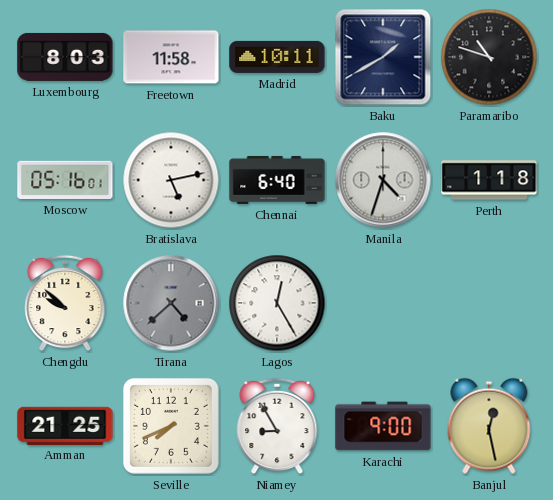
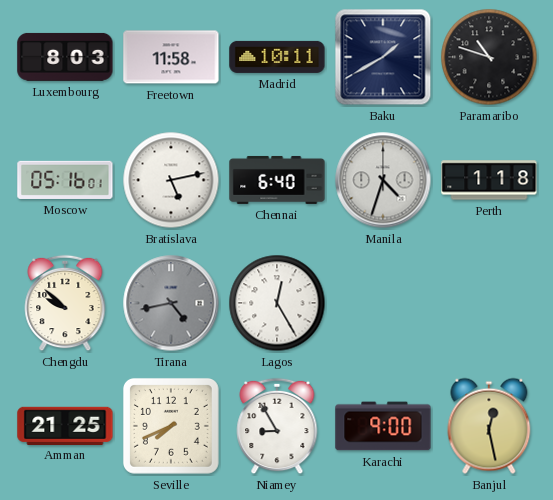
Tirana: 4:38 -> 4:43
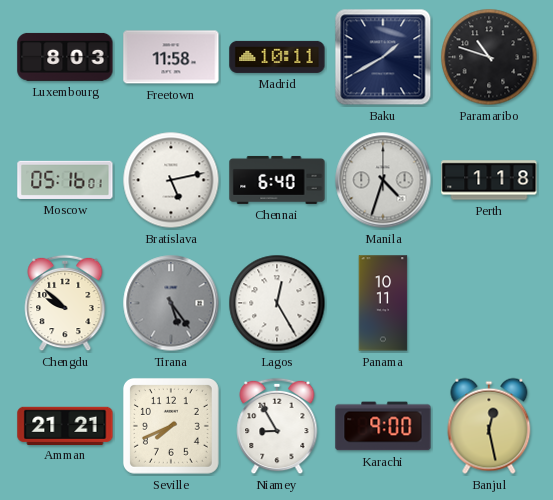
Tirana: 4:43 -> 5:24
Panama: none -> 10:11
Amman: 21:25 -> 21:21
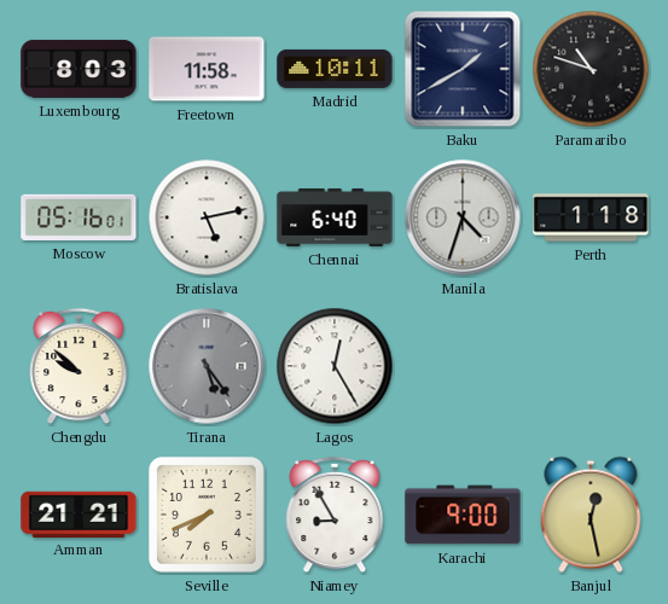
Panama: 10:11 -> none
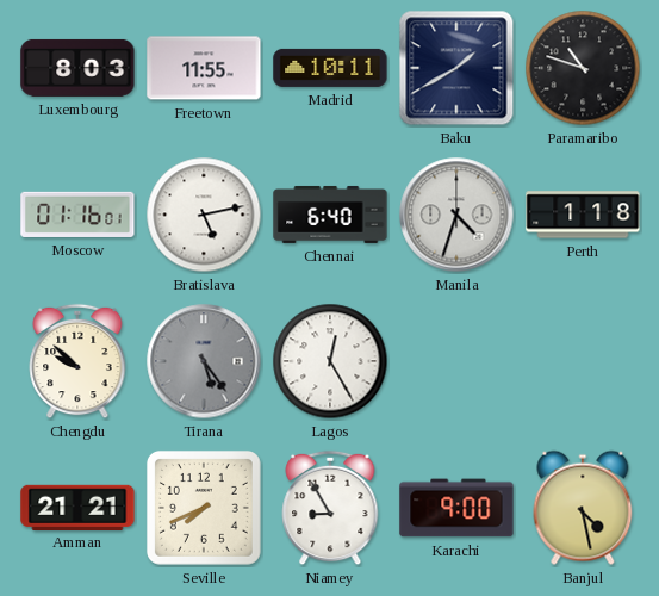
Freetown: 11:58 -> 11:55
Moscow: 05:16 -> 01:16
Banjul: 12:28 -> 4:28
